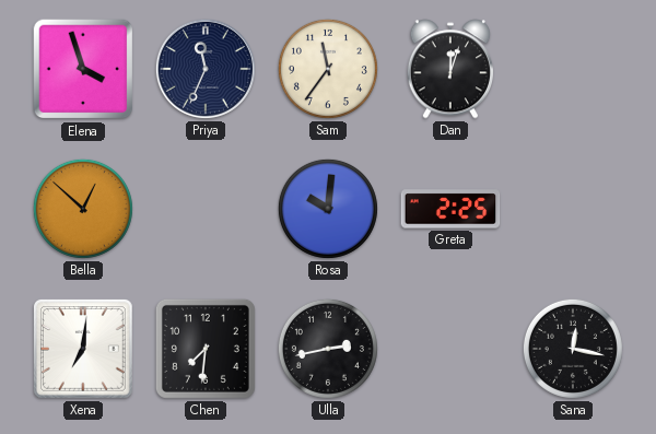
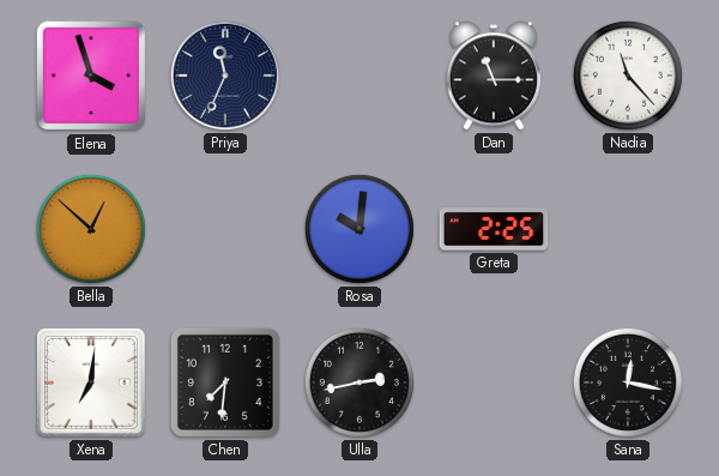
Sam: 11:36 -> none
Dan: 12:03 -> 11:15
Nadia: none -> 11:23
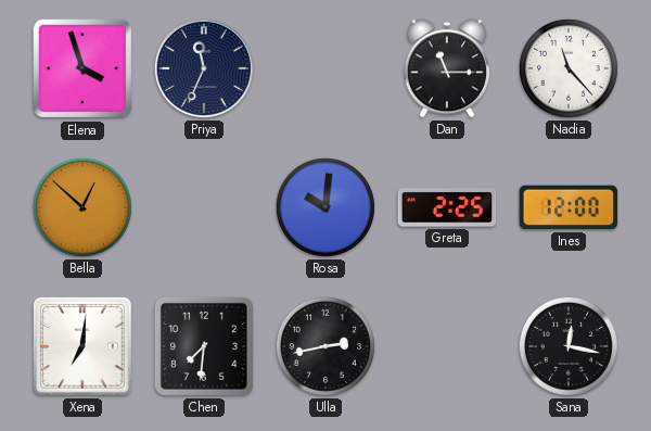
Ines: none -> 12:00
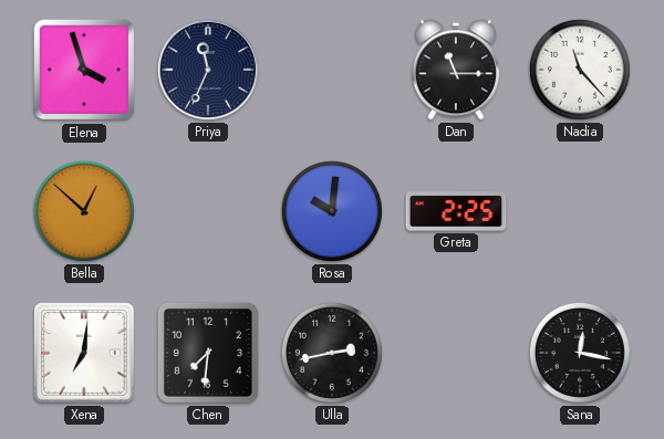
Ines: 12:00 -> none
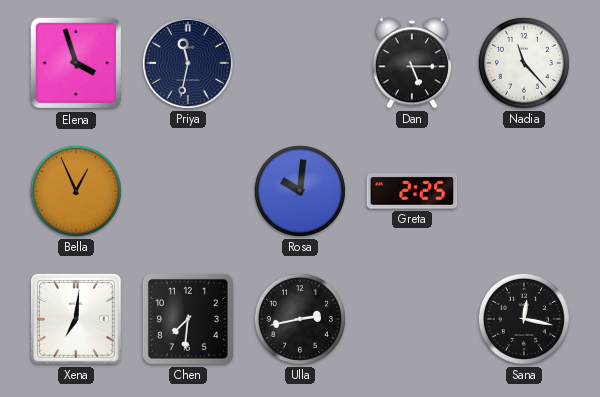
Priya: 11:34 -> 11:32
Dan: 11:15 -> 5:15
Bella: 12:52 -> 12:56
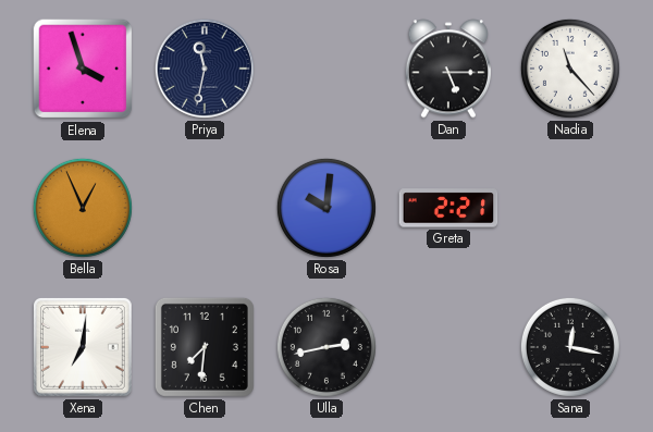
Greta: 2:25 -> 2:21
